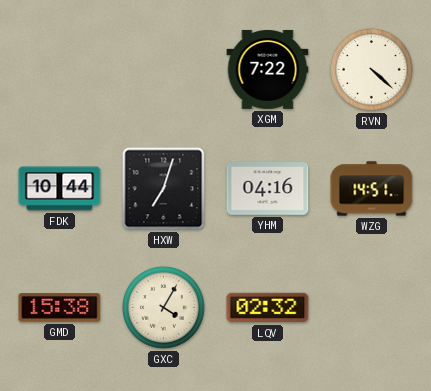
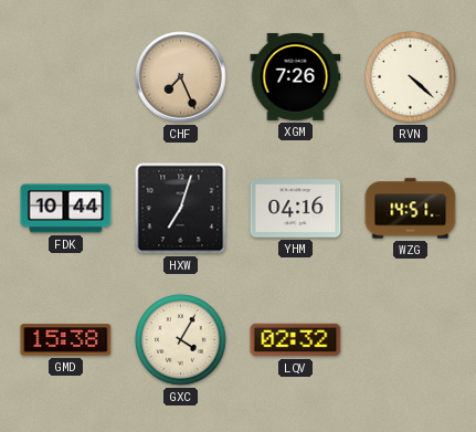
CHF: none -> 7:26
XGM: 7:22 -> 7:26
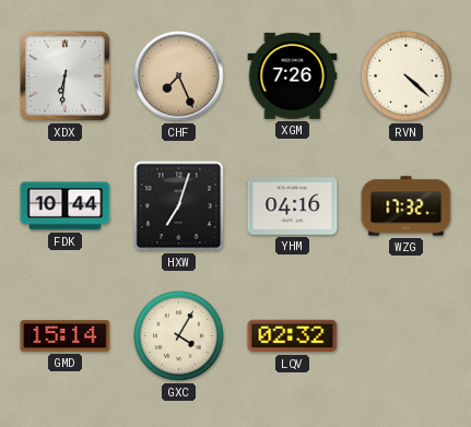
XDX: none -> 6:31
WZG: 14:51 -> 17:32
GMD: 15:38 -> 15:14
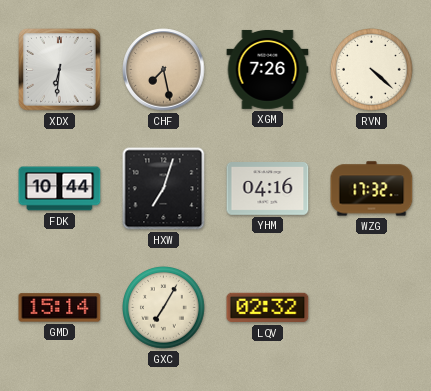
CHF: 7:26 -> 7:28
GXC: 4:05 -> 7:05
